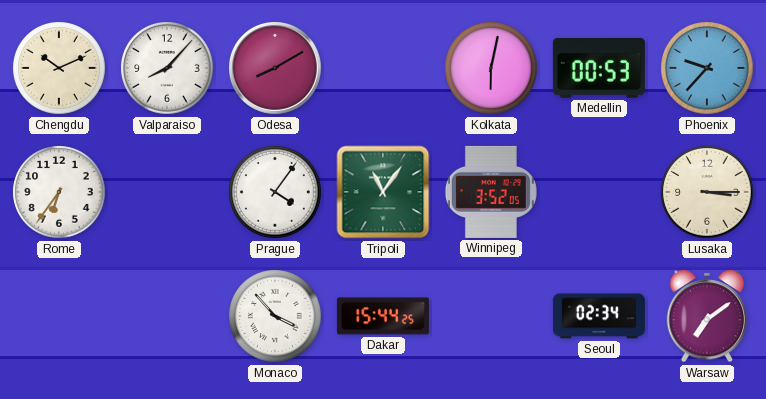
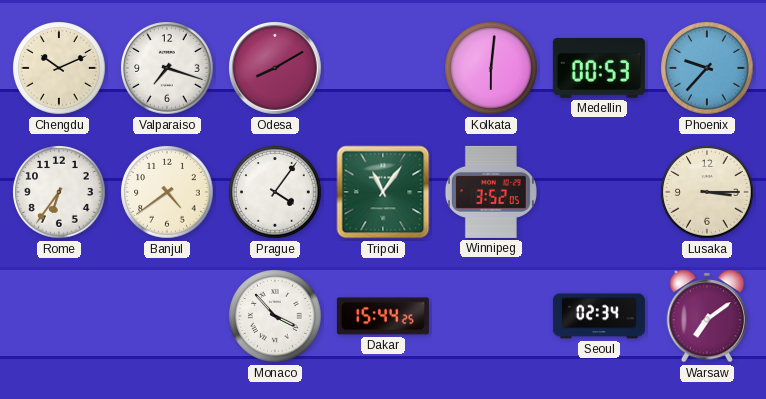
Valparaiso: 8:07 -> 7:18
Kolkata: 6:02 -> 6:01
Banjul: none -> 4:39
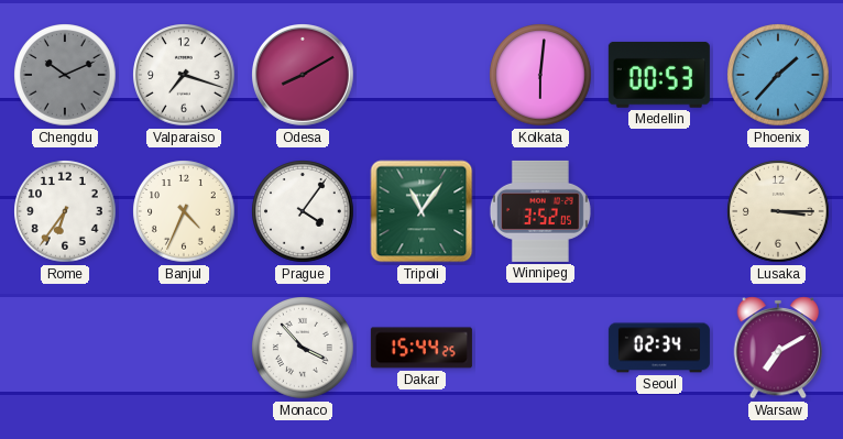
Chengdu dial: cream -> grey
Phoenix: 9:37 -> 1:37
Banjul: 4:39 -> 4:34
Warsaw: 7:09 -> 7:10
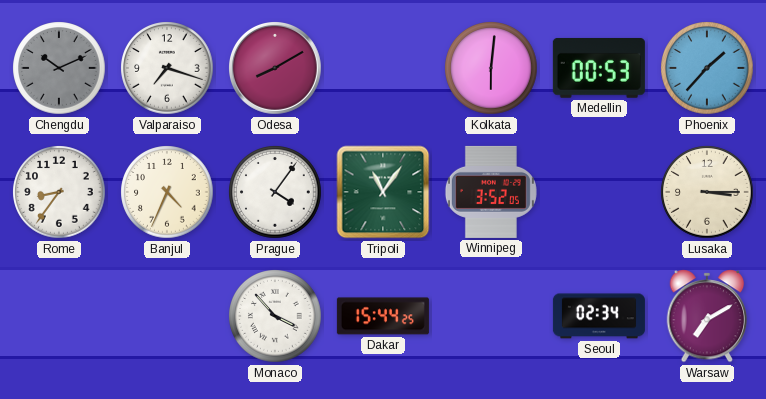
Rome: 6:36 -> 8:36
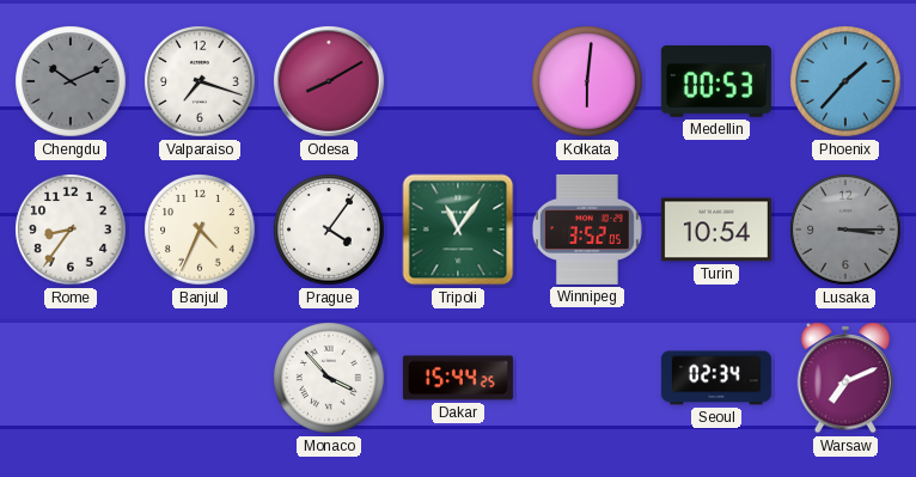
Turin: none -> 10:54
Lusaka dial: cream -> grey
Warsaw: 7:10 -> 7:11
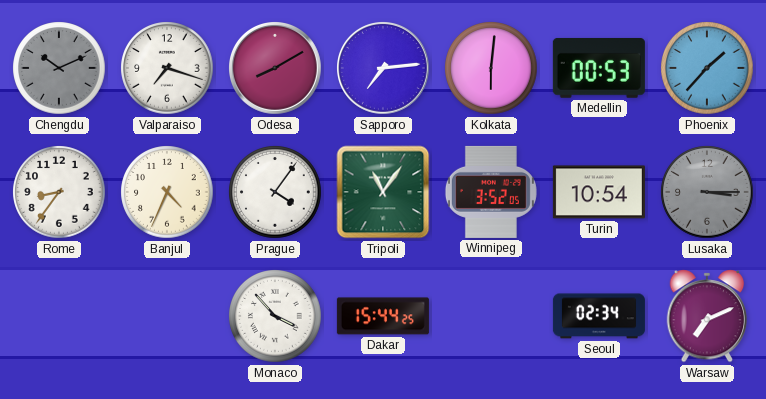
Sapporo: none -> 7:14
